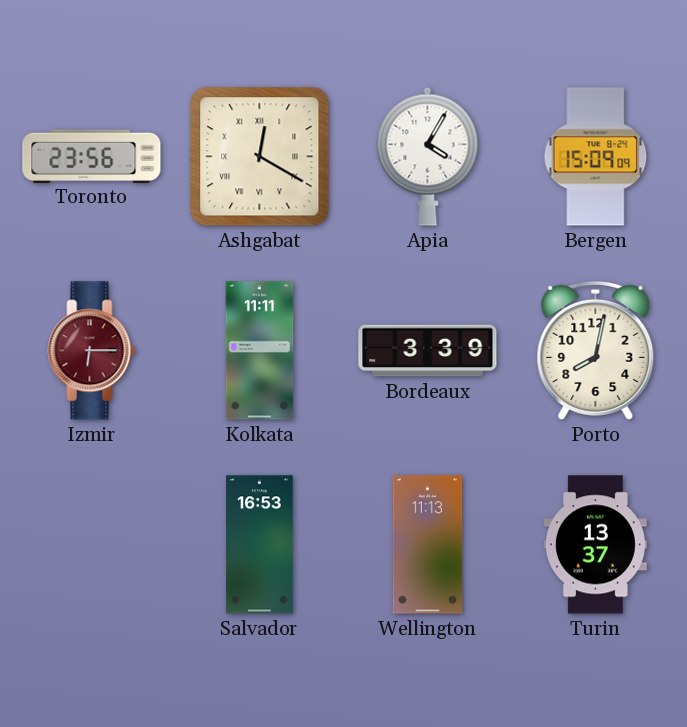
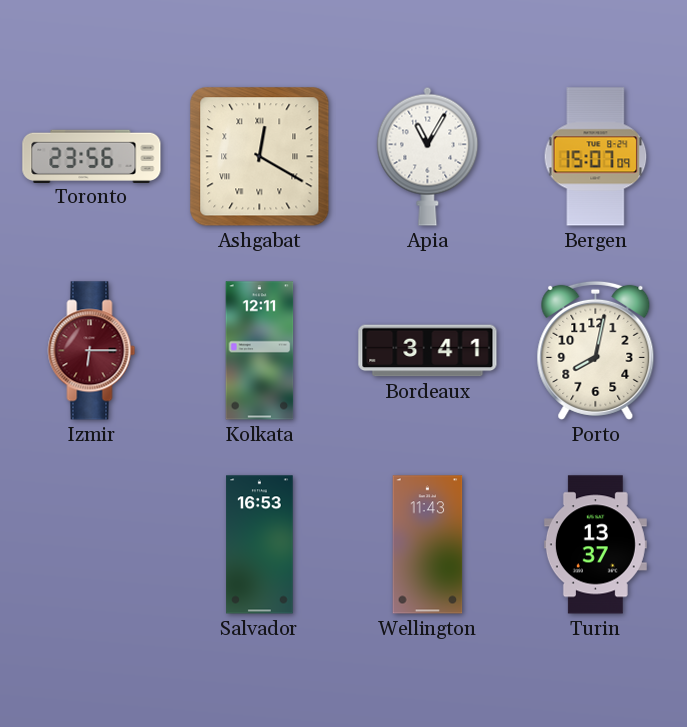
Apia: 4:05 -> 11:05
Bergen: 15:09 -> 15:07
Kolkata: 11:11 -> 12:11
Bordeaux: 3:39 -> 3:41
Wellington: 11:13 -> 11:43
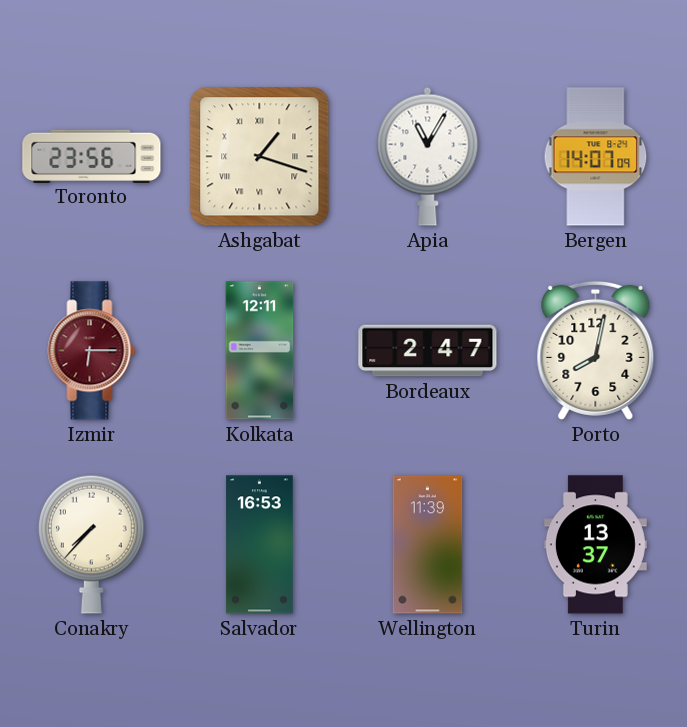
Ashgabat: 12:20 -> 1:18
Bergen: 15:07 -> 14:07
Bordeaux: 3:41 -> 2:47
Conakry: none -> 7:37
Wellington: 11:43 -> 11:39
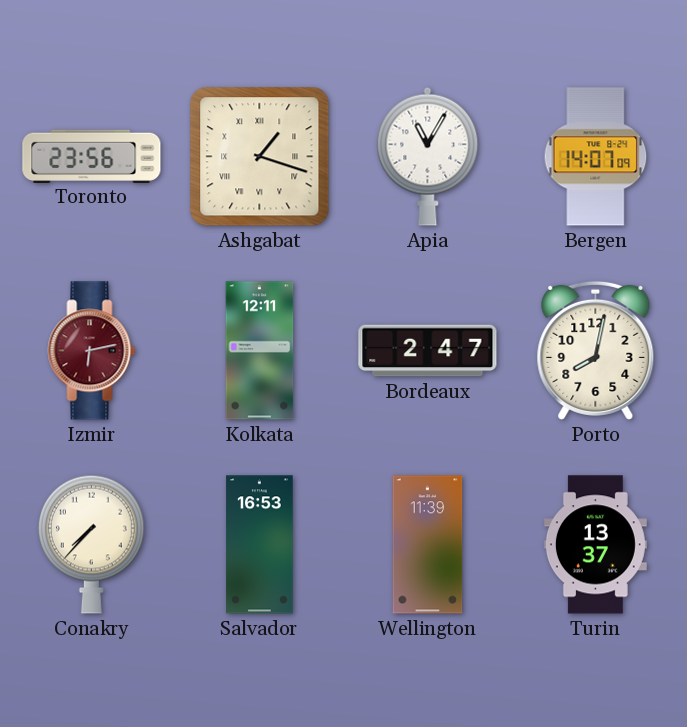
Izmir: 6:15 -> 6:13
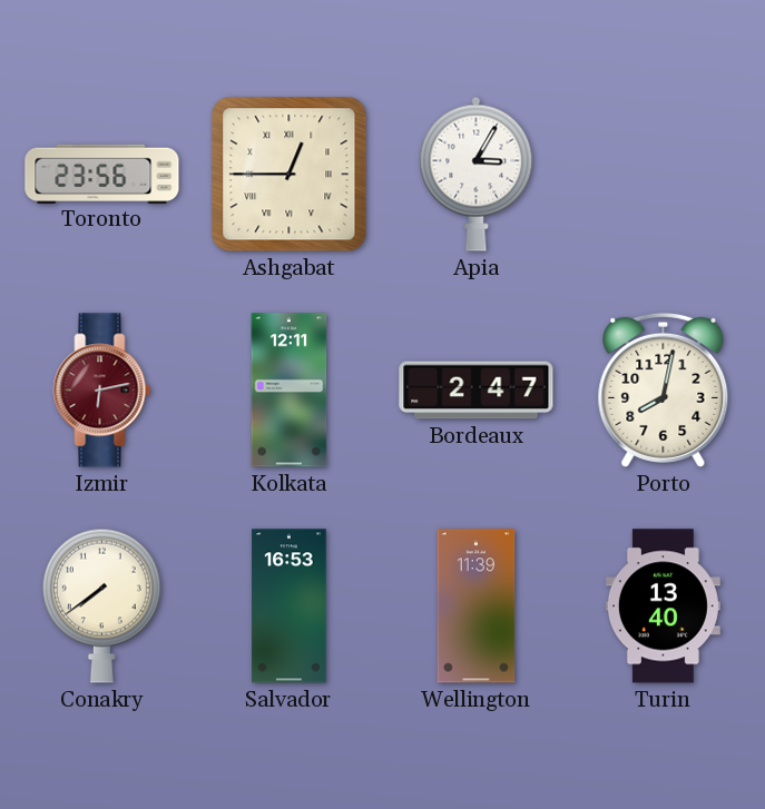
Ashgabat: 1:18 -> 12:45
Apia: 11:05 -> 3:05
Bergen: 14:07 -> none
Conakry: 7:37 -> 7:39
Turin: 13:37 -> 13:40
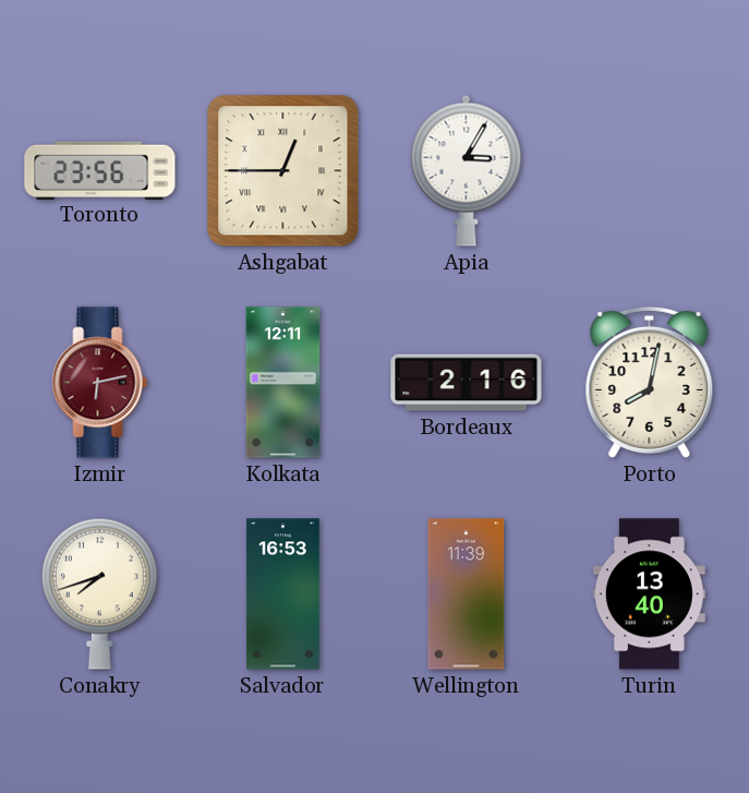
Bordeaux: 2:47 -> 2:16
Conakry: 7:39 -> 7:42
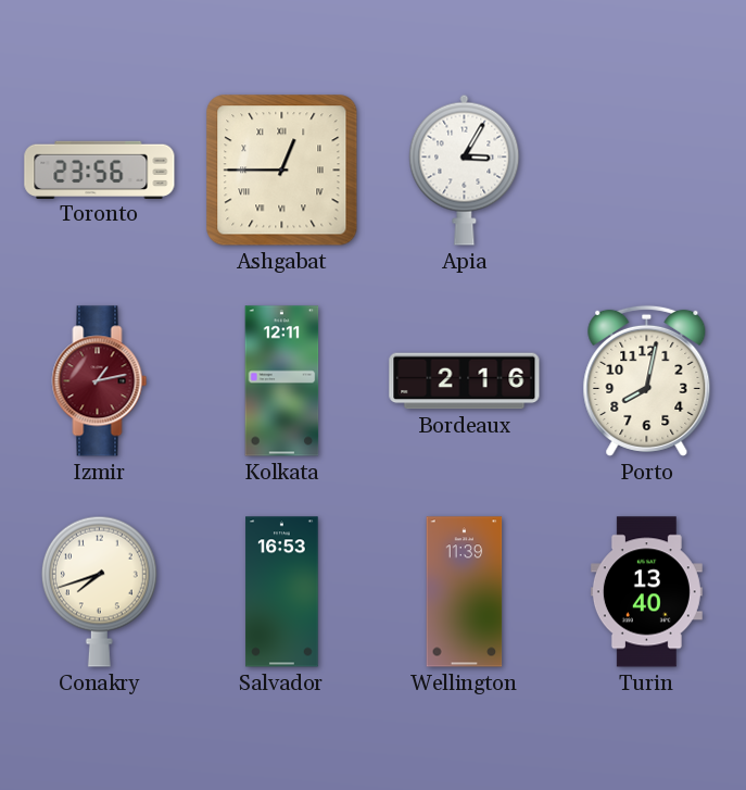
Izmir: 6:13 -> 1:13
